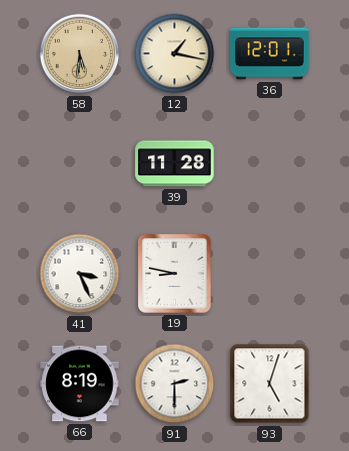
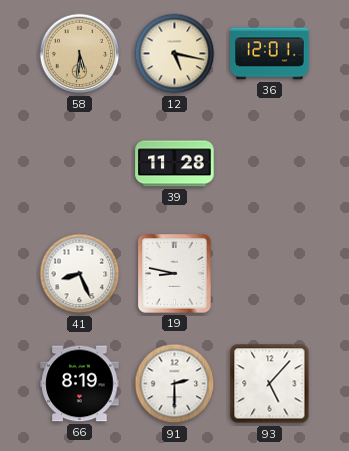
12: 1:17 -> 5:17
41: 3:26 -> 8:26
93: 5:03 -> 5:07
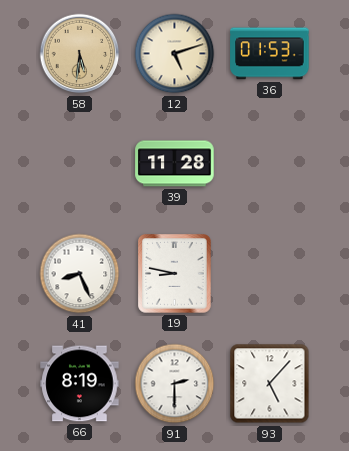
12: 5:17 -> 5:12
36: 12:01 -> 01:53
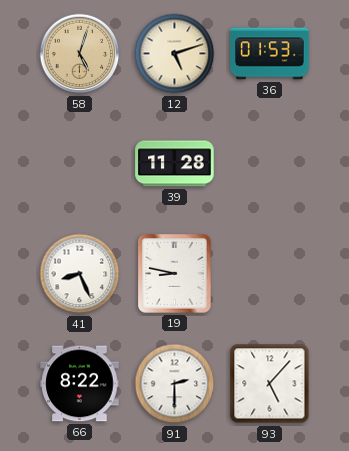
58: 5:31 -> 5:03
66: 8:19 -> 8:22
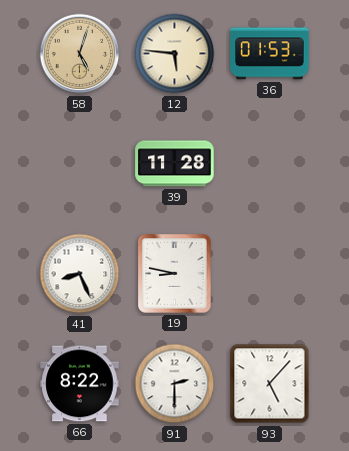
12: 5:12 -> 5:46
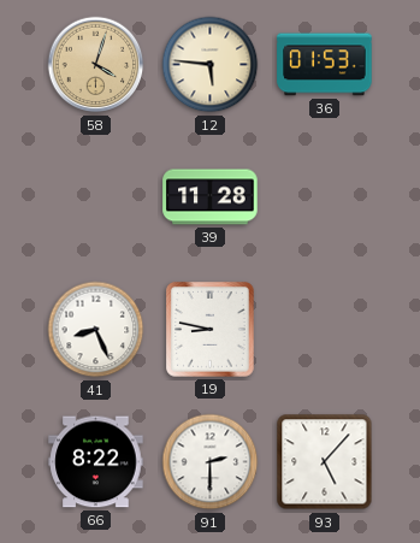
58: 5:03 -> 4:03
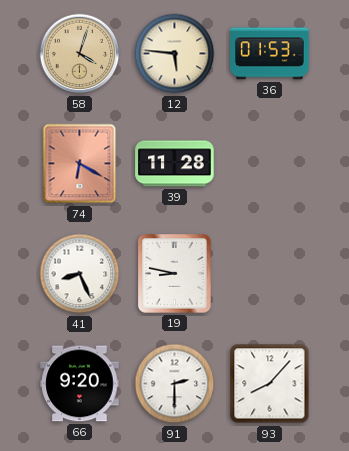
74: none -> 6:20
66: 8:22 -> 9:20
93: 5:07 -> 8:07
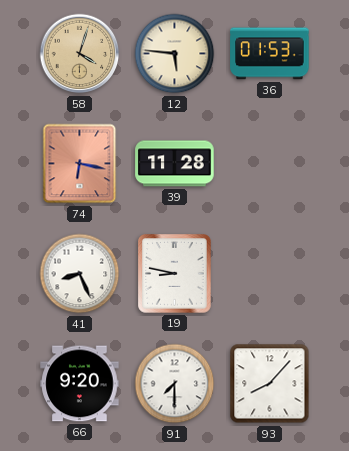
74: 6:20 -> 6:17
91: 2:30 -> 7:30
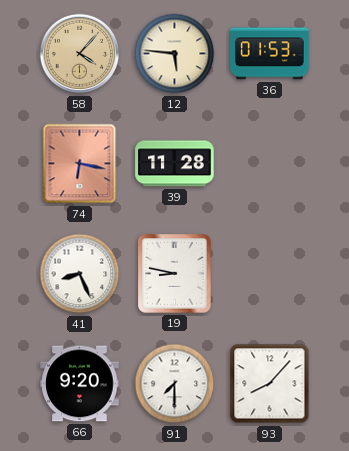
58: 4:03 -> 4:07
